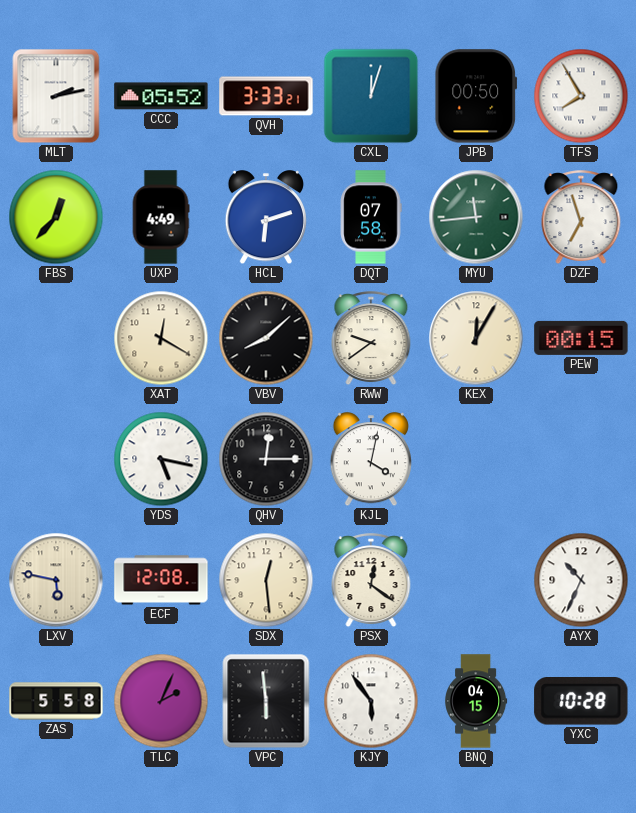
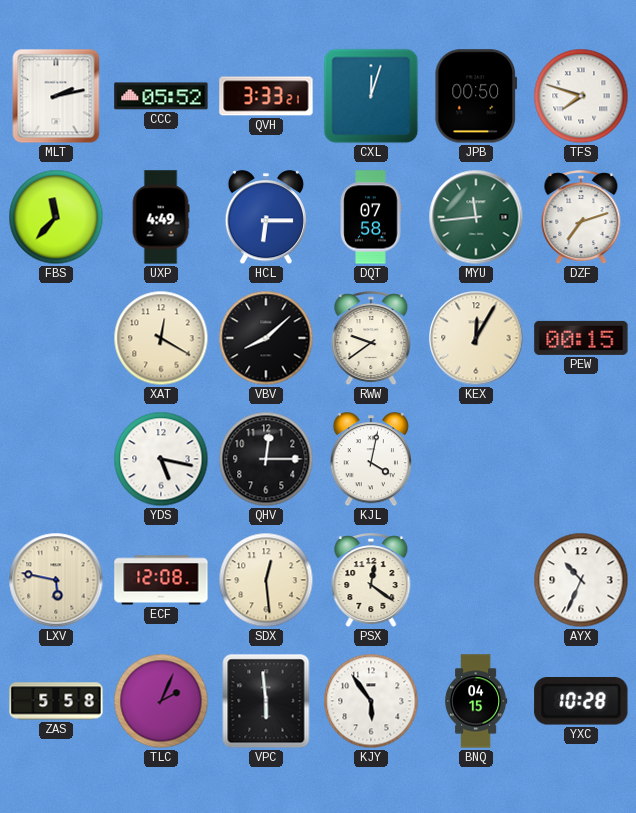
TFS: 7:55 -> 7:48
FBS: 12:37 -> 11:37
HCL: 6:12 -> 6:15
DZF: 6:57 -> 7:12
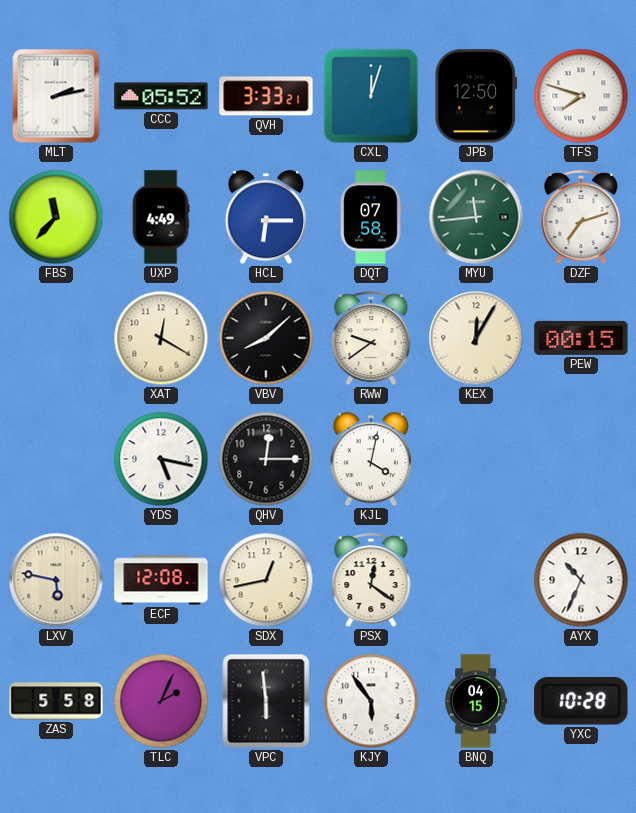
JPB: 00:50 -> 12:50
SDX: 12:29 -> 12:43
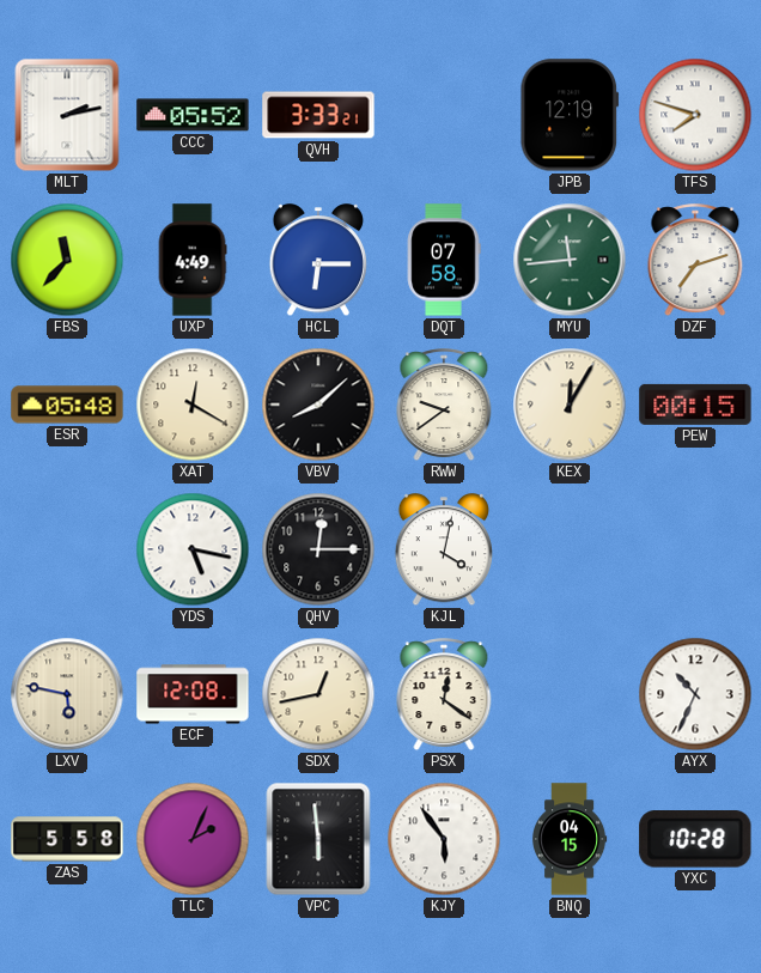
CXL: 12:03 -> none
JPB: 12:50 -> 12:19
ESR: none -> 05:48
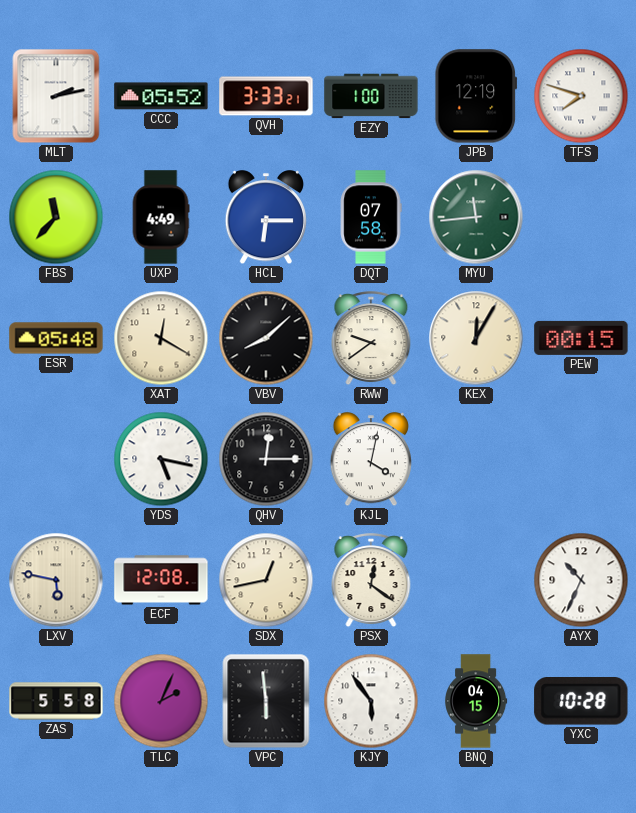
EZY: none -> 1:00
DZF: 7:12 -> none
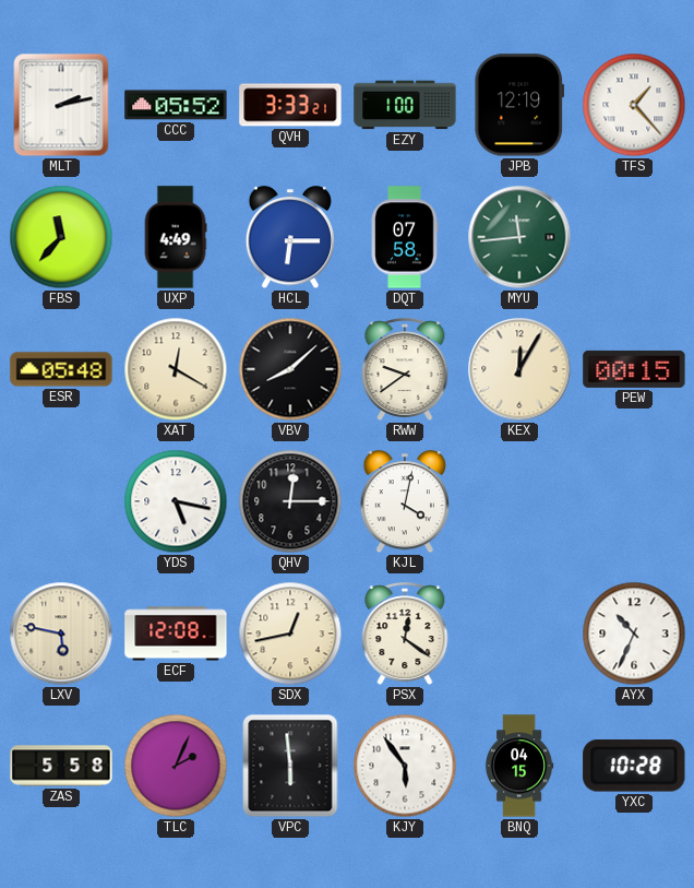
TFS: 7:48 -> 1:23
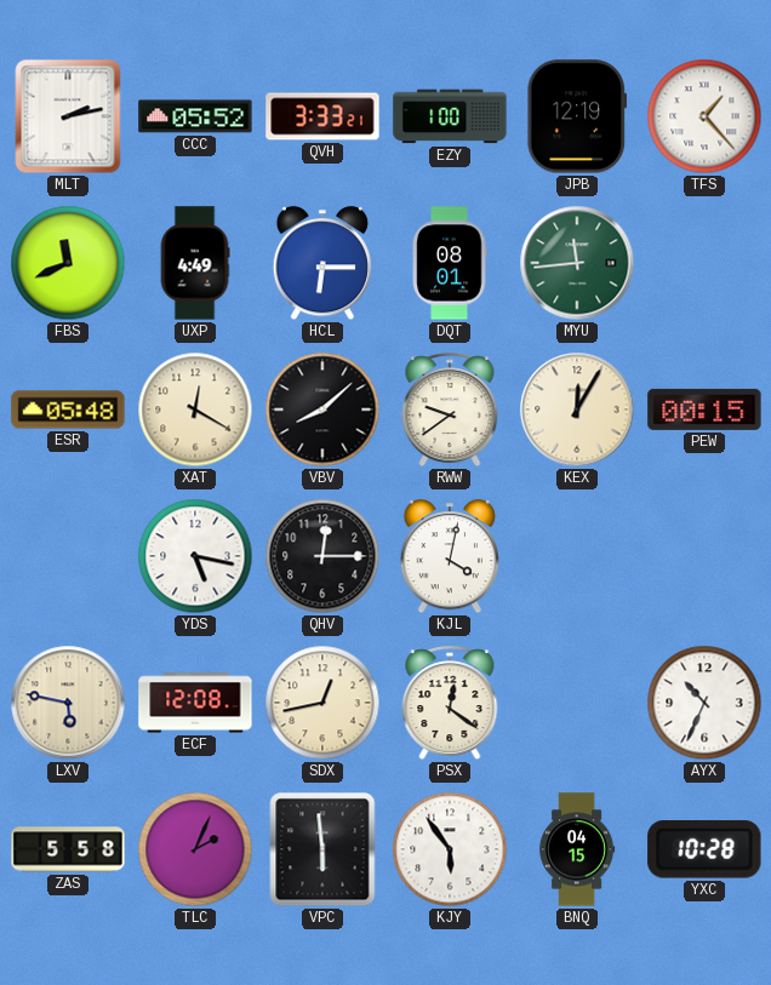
FBS: 11:37 -> 11:41
DQT: 07:58 -> 08:01
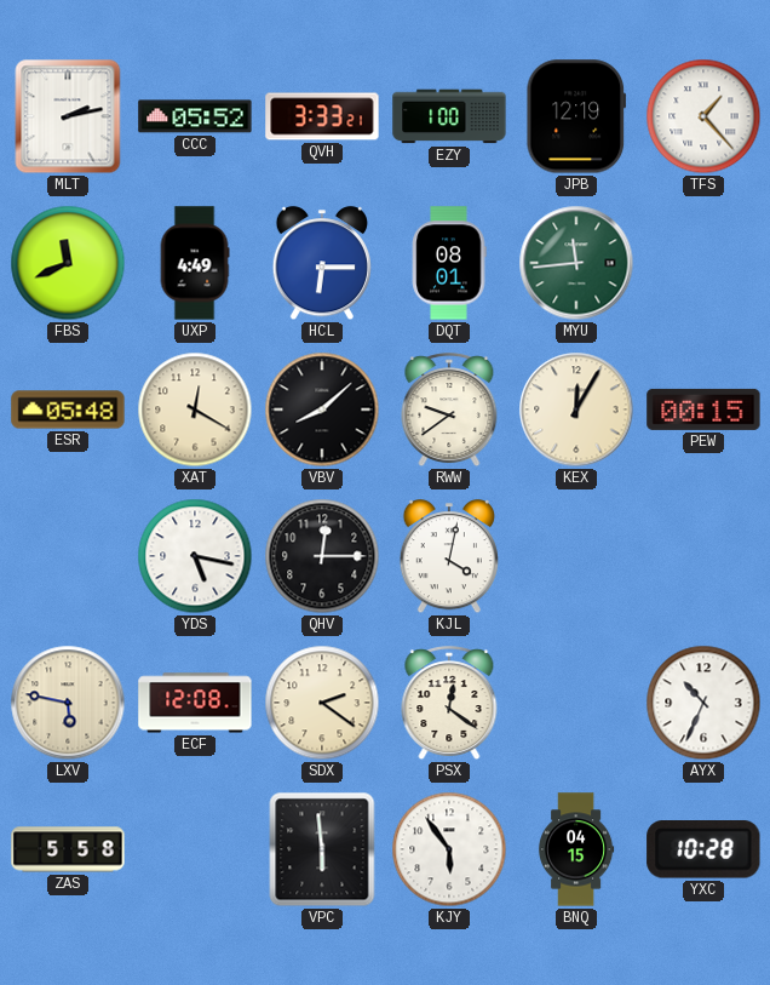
SDX: 12:43 -> 2:21
TLC: 2:04 -> none
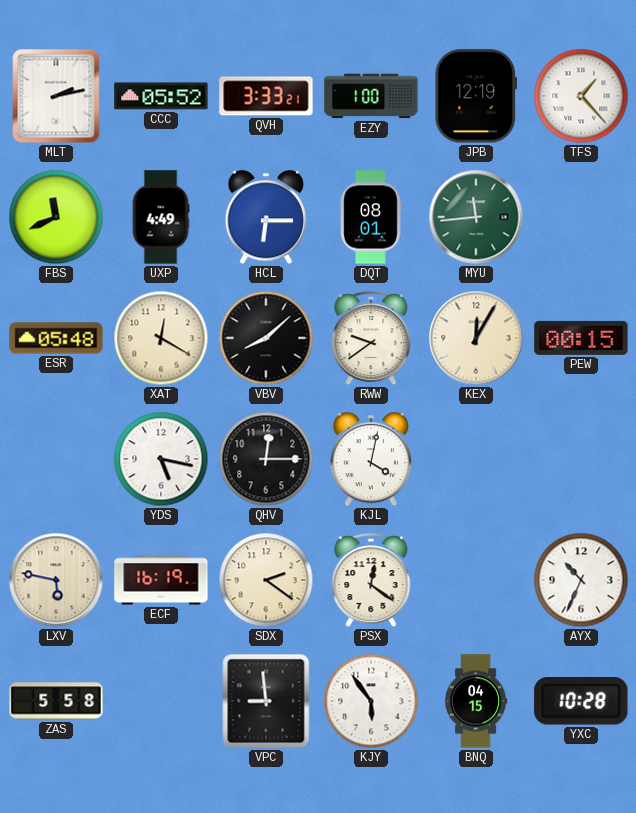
ECF: 12:08 -> 16:19
VPC: 5:59 -> 8:59
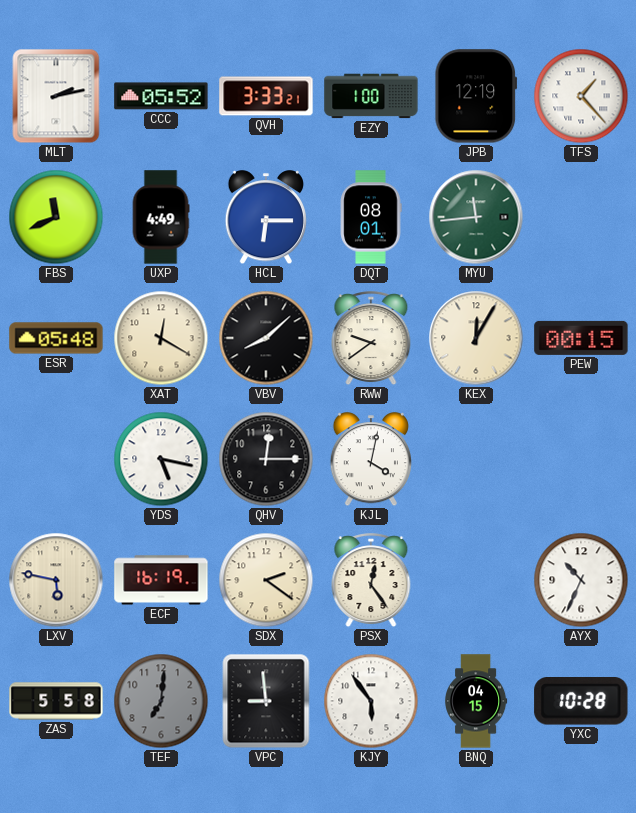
PSX: 12:21 -> 12:24
TEF: none -> 7:01
